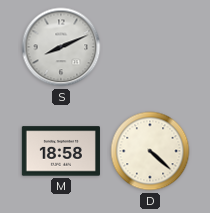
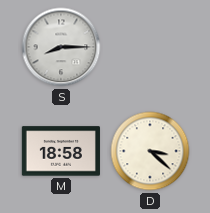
S: 8:11 -> 8:15
D: 4:22 -> 3:22
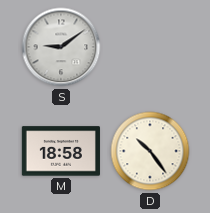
S: 8:15 -> 9:09
D: 3:22 -> 10:24
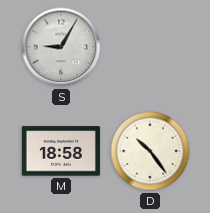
S: 9:09 -> 9:05
